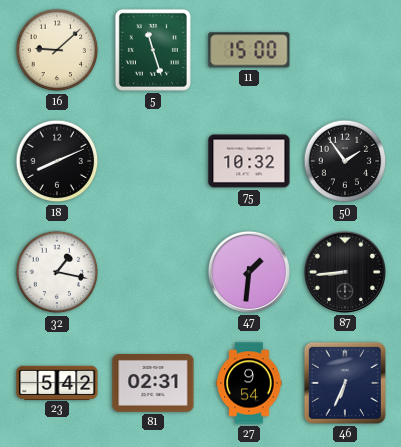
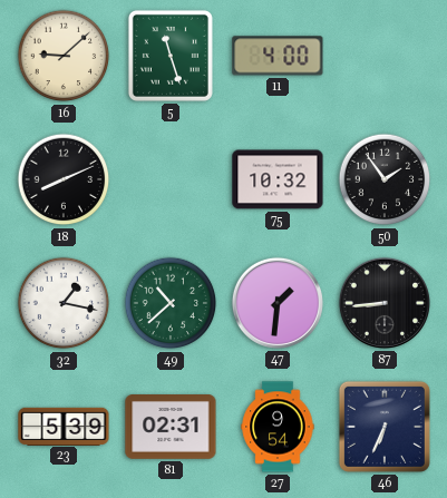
11: 15:00 -> 4:00
49: none -> 10:38
23: 5:42 -> 5:39
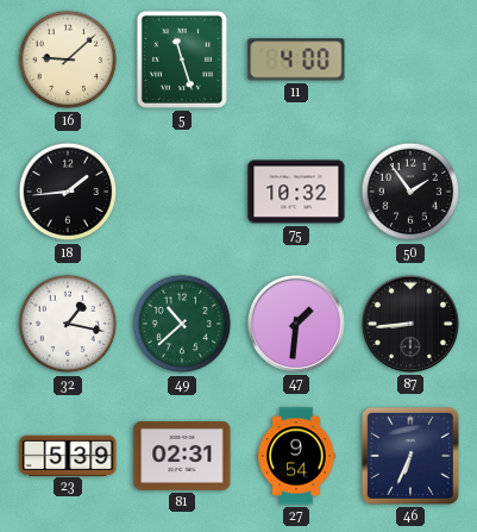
18: 8:11 -> 1:44
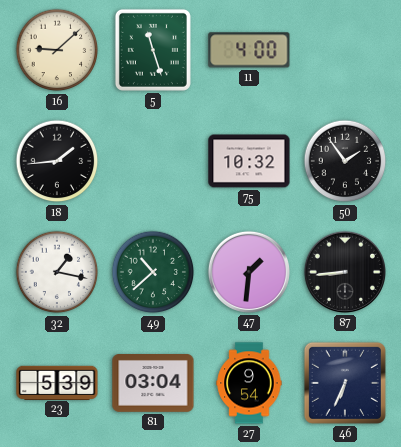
81: 02:31 -> 03:04
